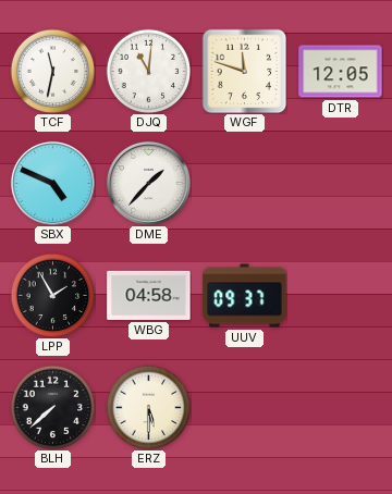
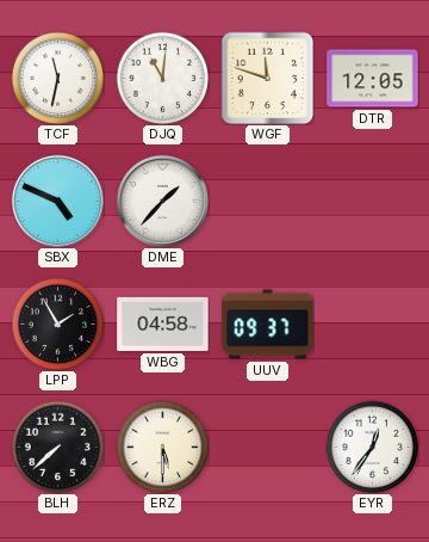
EYR: none -> 12:36
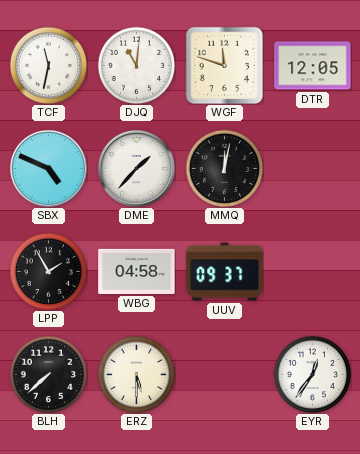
MMQ: none -> 12:02
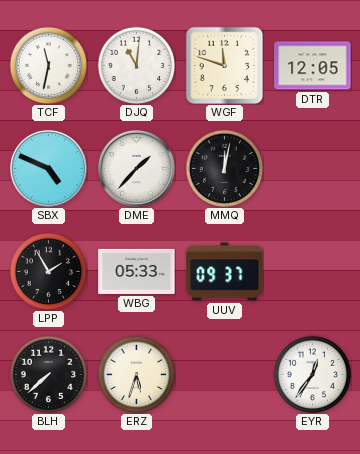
WBG: 04:58 -> 05:33
ERZ: 5:30 -> 5:33
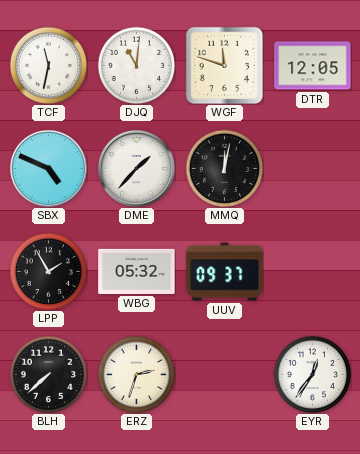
WBG: 05:33 -> 05:32
ERZ: 5:33 -> 2:33
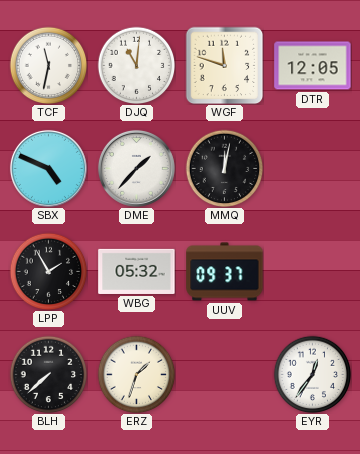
ERZ: 2:33 -> 1:33
